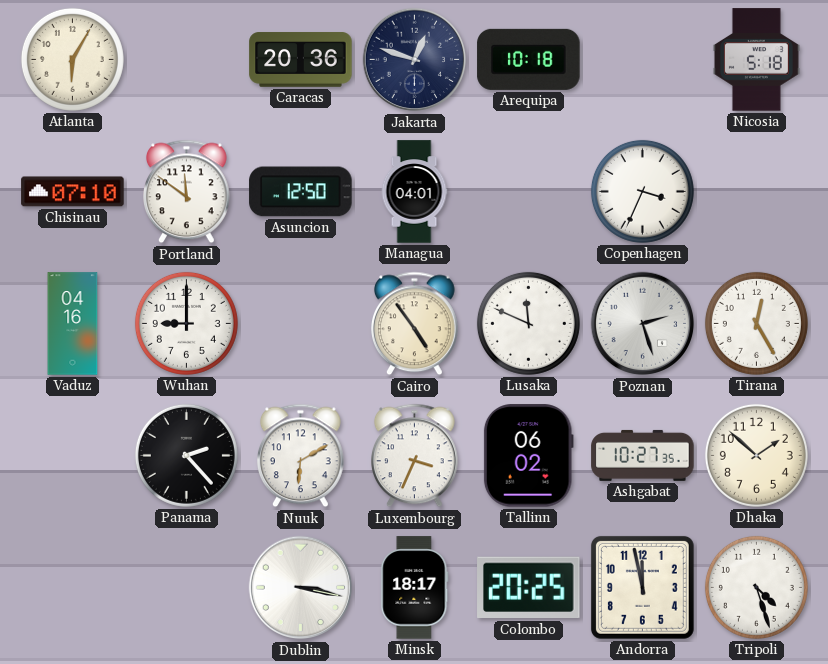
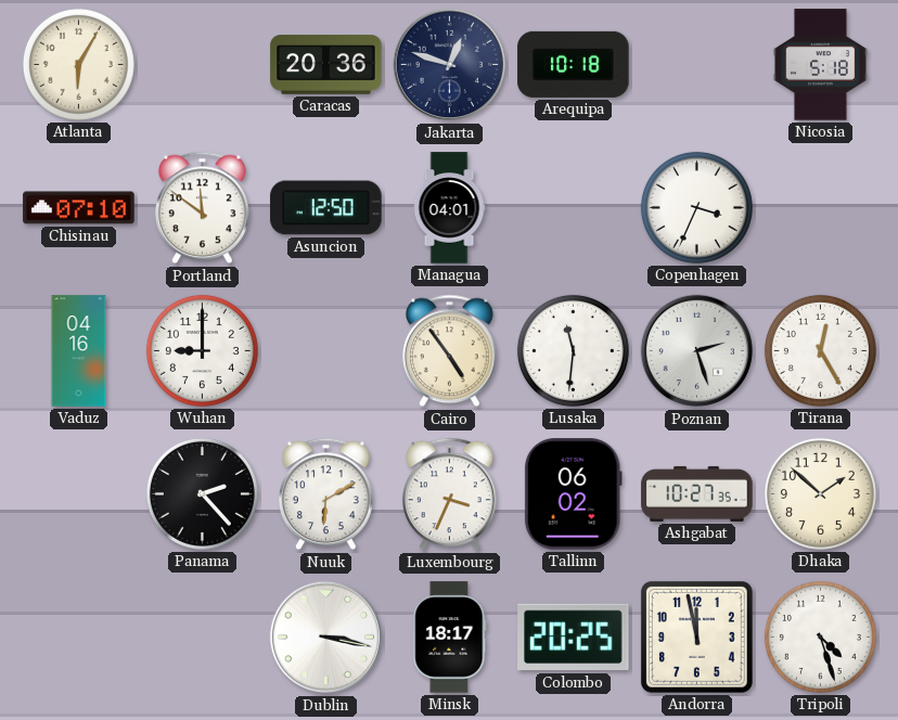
Lusaka: 11:49 -> 11:31
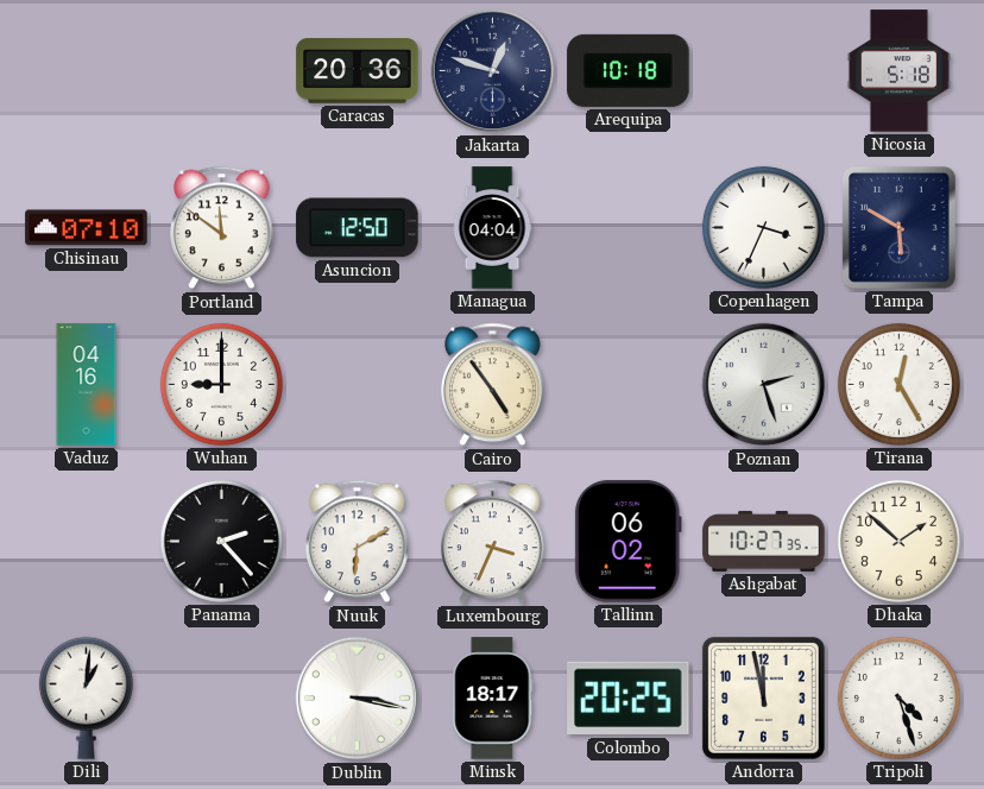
Atlanta: 6:05 -> none
Managua: 04:01 -> 04:04
Tampa: none -> 5:50
Lusaka: 11:31 -> none
Dili: none -> 1:01
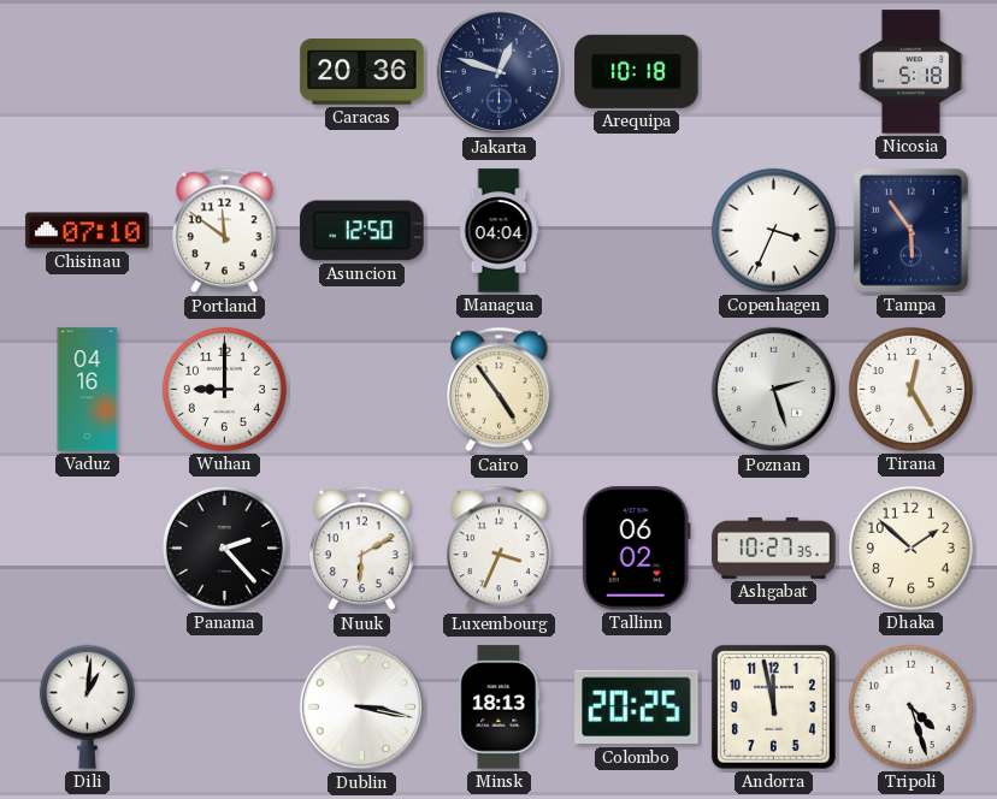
Tampa: 5:50 -> 5:54
Minsk: 18:17 -> 18:13
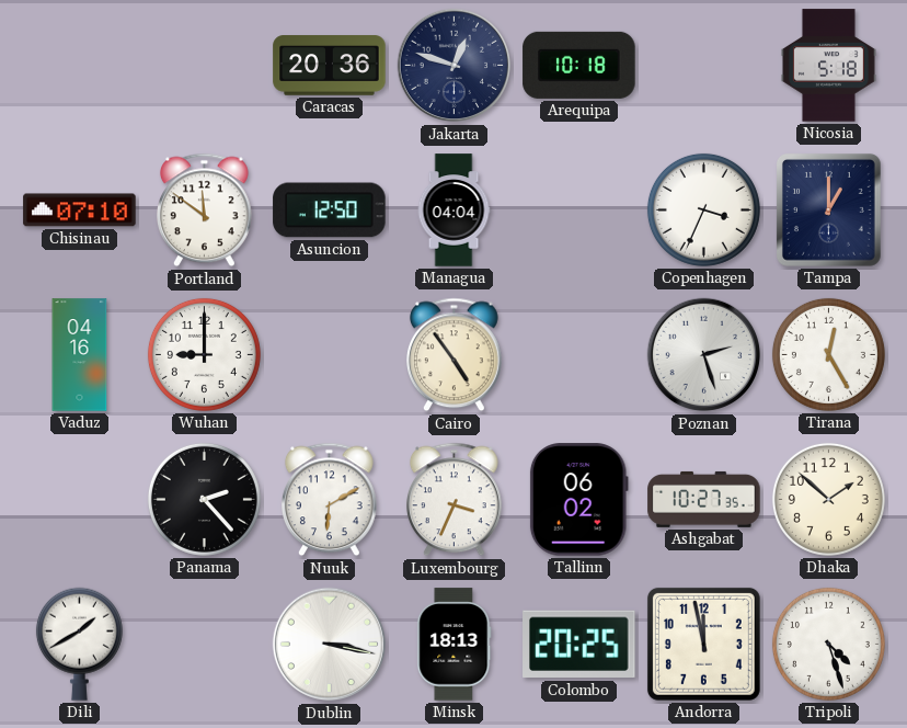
Tampa: 5:54 -> 1:00
Dili: 1:01 -> 1:40
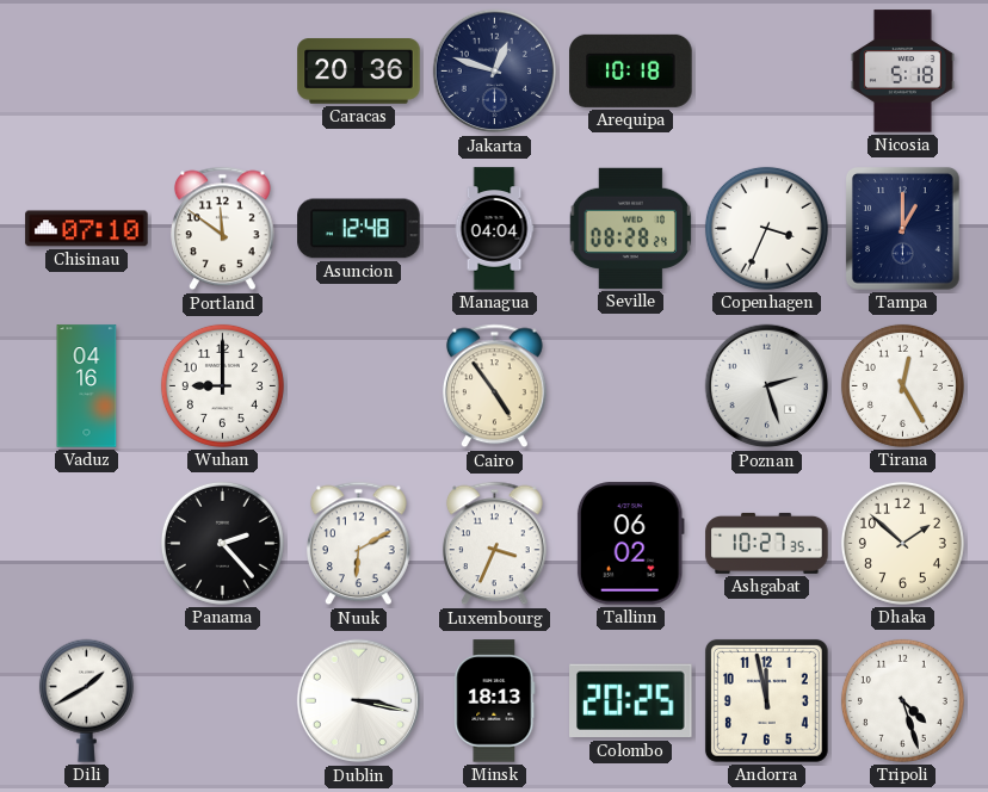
Asuncion: 12:50 -> 12:48
Seville: none -> 08:28
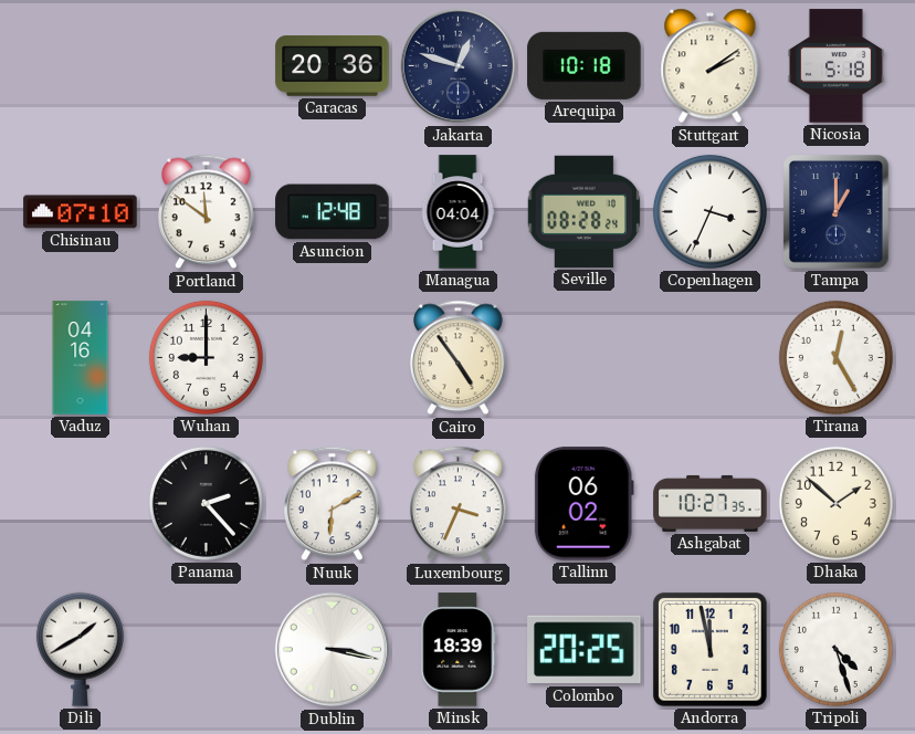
Stuttgart: none -> 2:09
Poznan: 2:27 -> none
Minsk: 18:13 -> 18:39
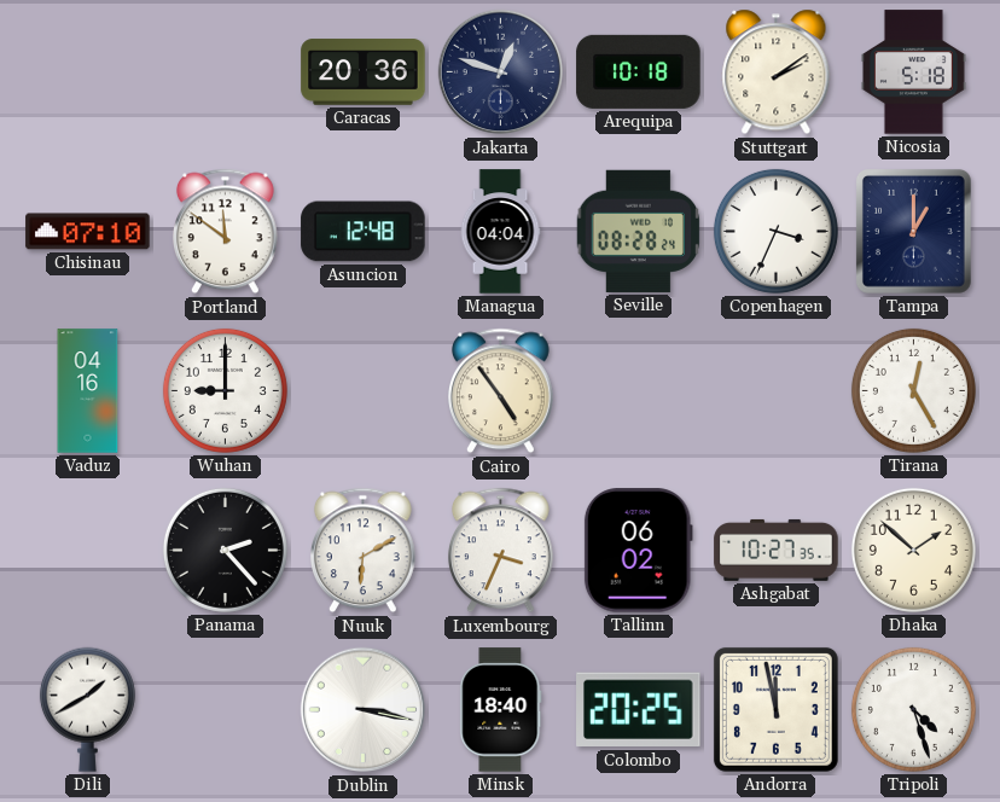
Minsk: 18:39 -> 18:40
